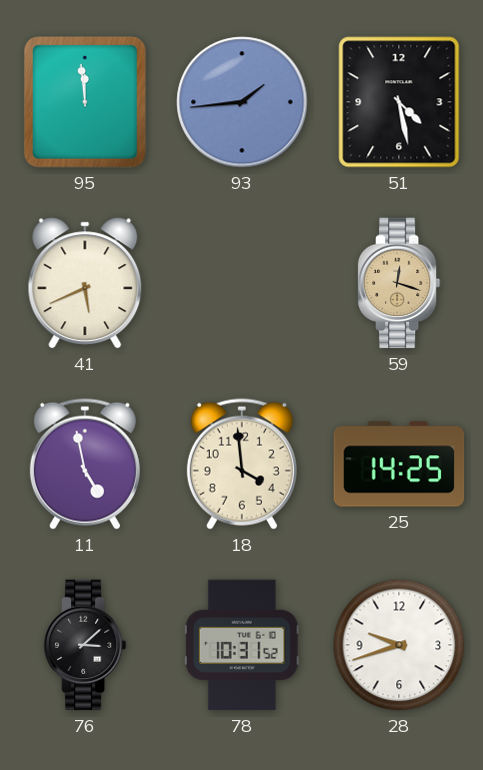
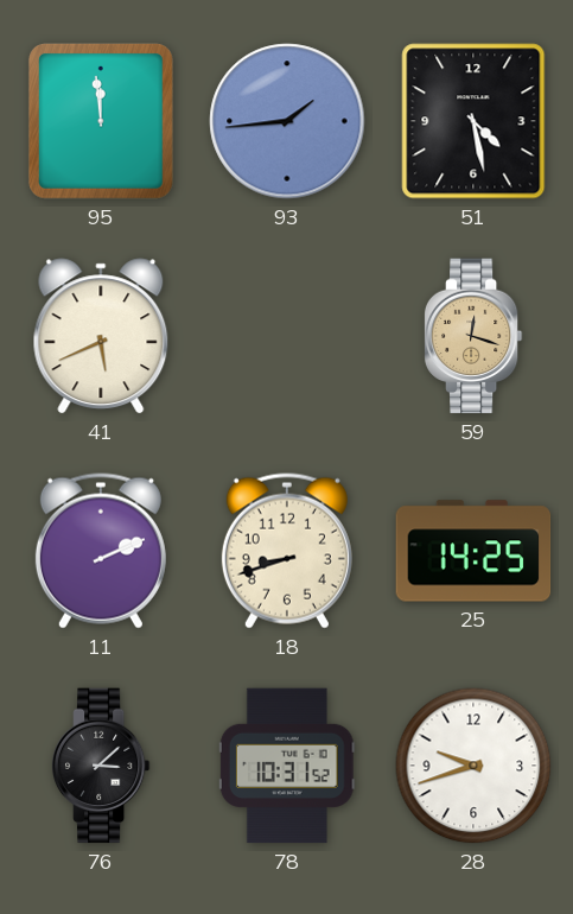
11: 4:58 -> 2:11
18: 3:59 -> 8:42
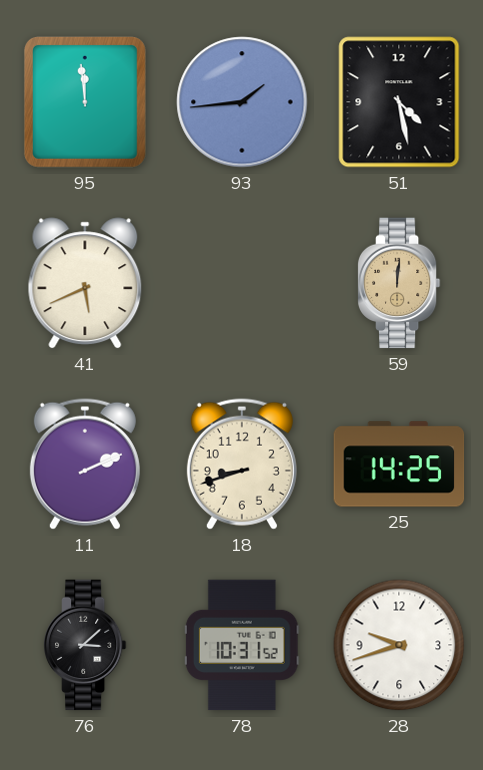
59: 12:18 -> 12:01
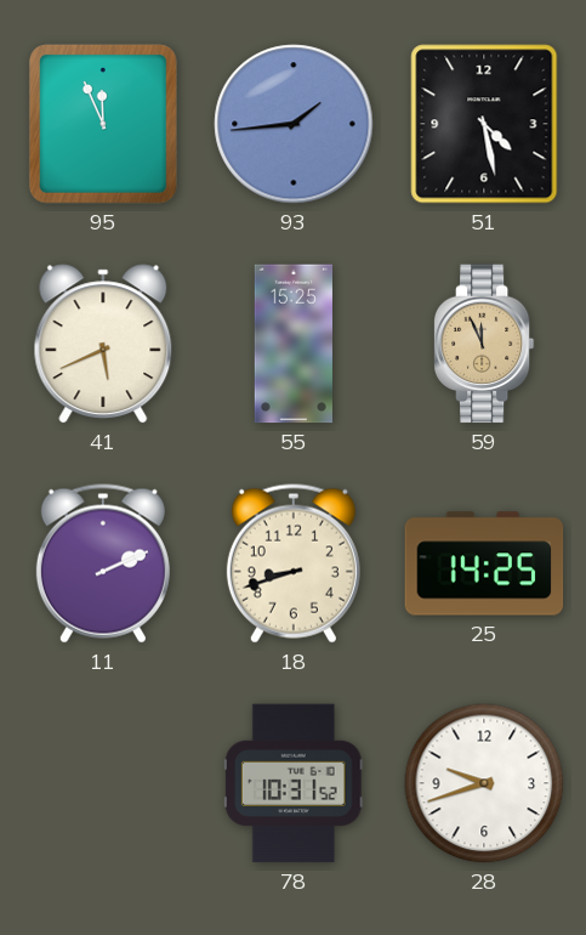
95: 11:59 -> 11:56
55: none -> 15:25
59: 12:01 -> 11:56
76: 3:08 -> none
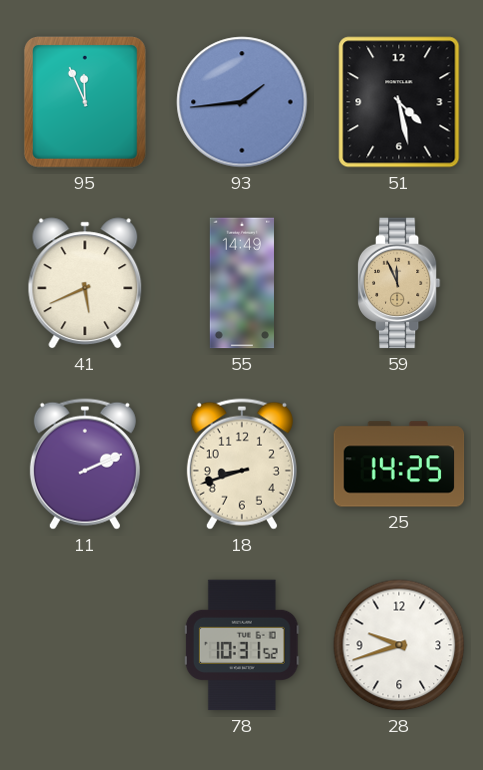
55: 15:25 -> 14:49
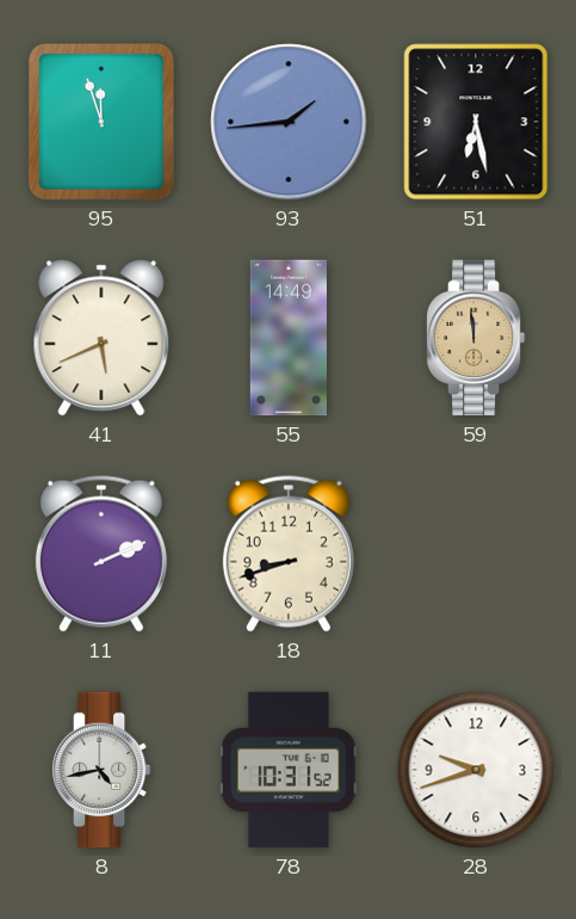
95: 11:56 -> 11:57
51: 4:28 -> 6:28
59: 11:56 -> 11:59
25: 14:25 -> none
8: none -> 4:43
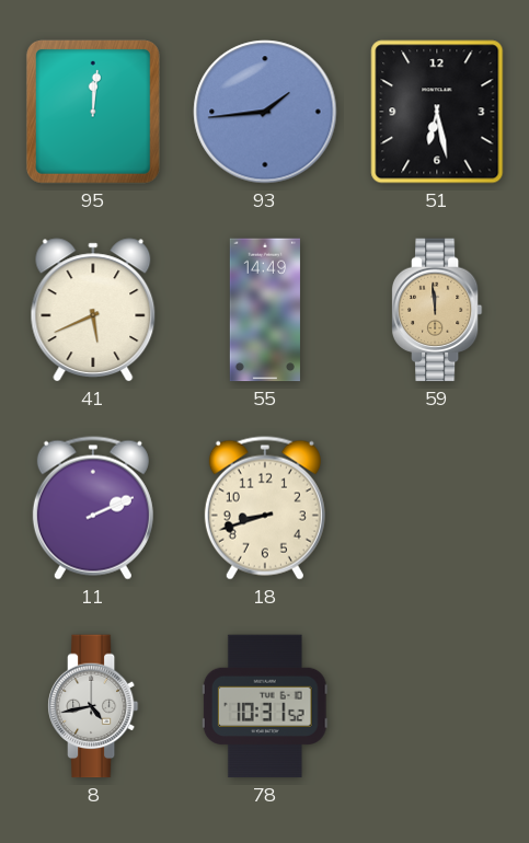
95: 11:57 -> 12:01
28: 9:42 -> none
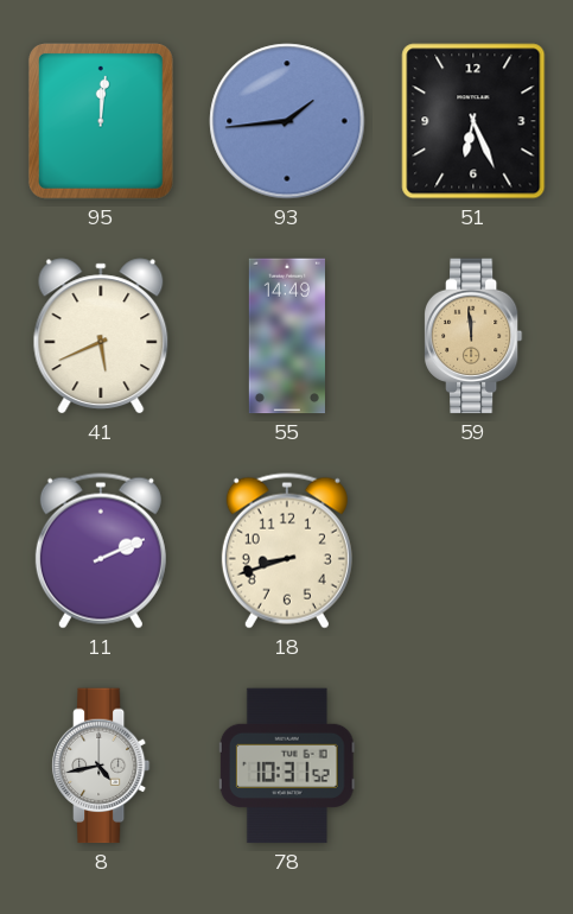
51: 6:28 -> 6:26
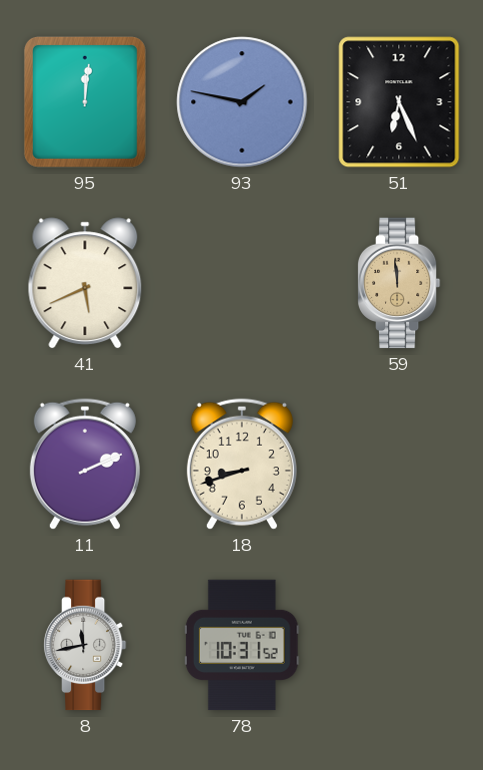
93: 1:44 -> 1:47
55: 14:49 -> none
8: 4:43 -> 11:43
